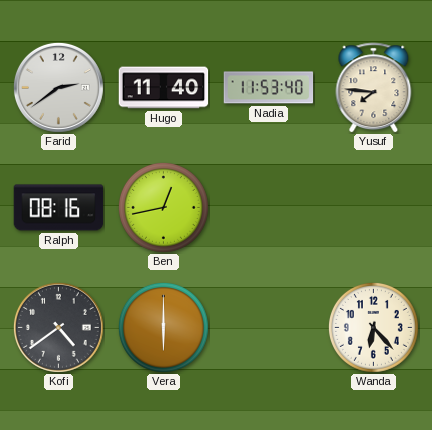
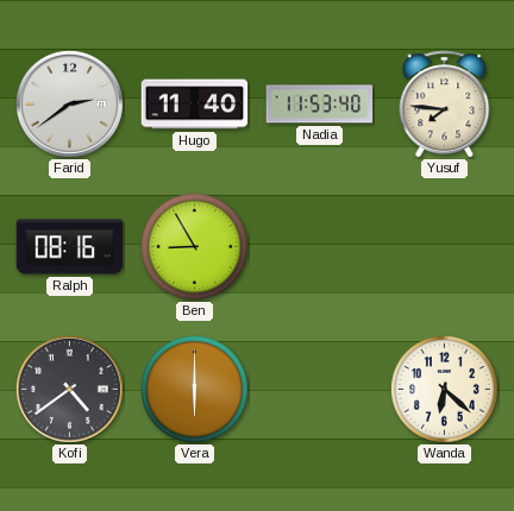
Ben: 12:43 -> 8:55
Wanda: 6:23 -> 6:22
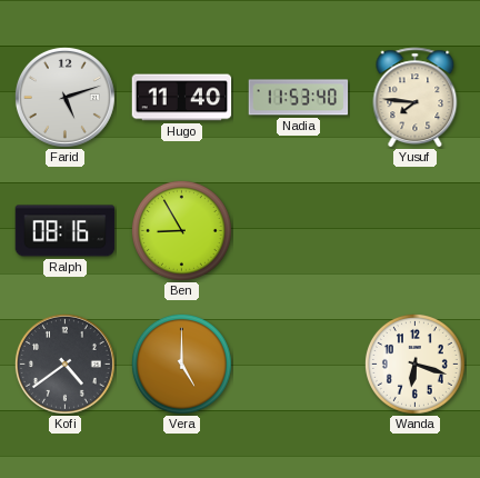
Farid: 2:39 -> 5:12
Vera: 6:00 -> 5:00
Wanda: 6:22 -> 6:18
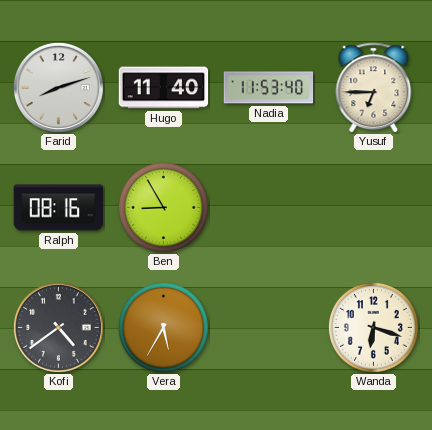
Farid: 5:12 -> 8:12
Yusuf: 7:46 -> 6:45
Vera: 5:00 -> 5:35
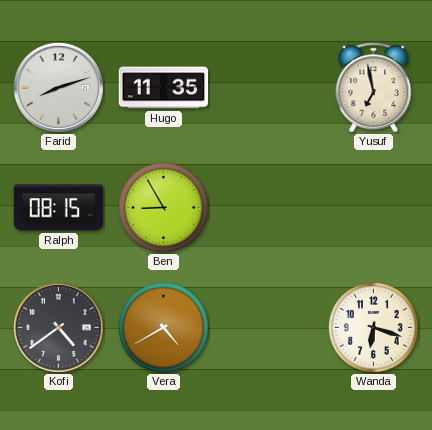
Hugo: 11:40 -> 11:35
Nadia: 11:53 -> none
Yusuf: 6:45 -> 6:58
Ralph: 08:16 -> 08:15
Vera: 5:35 -> 4:40
